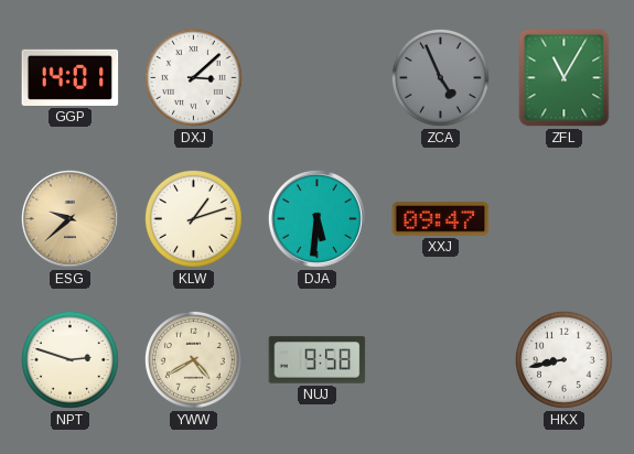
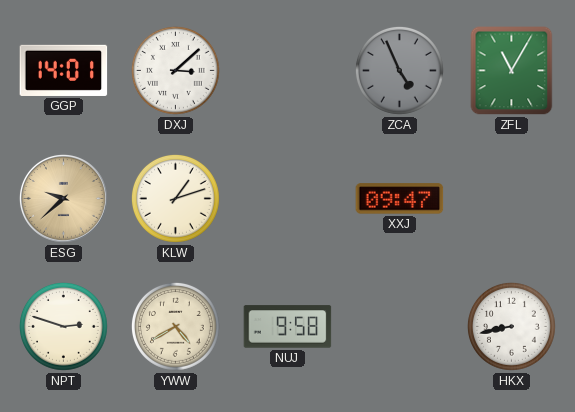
DJA: 5:31 -> none
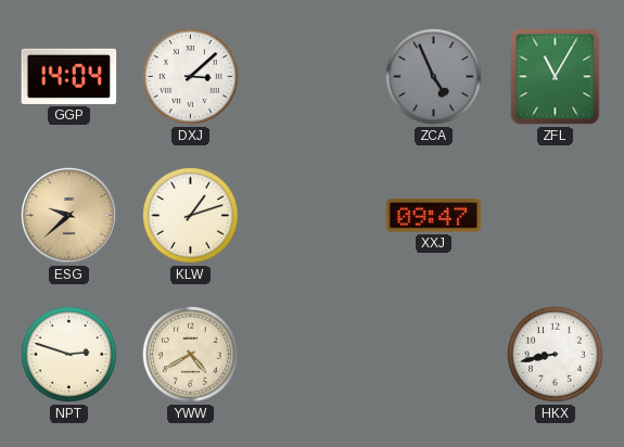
GGP: 14:01 -> 14:04
NUJ: 9:58 -> none
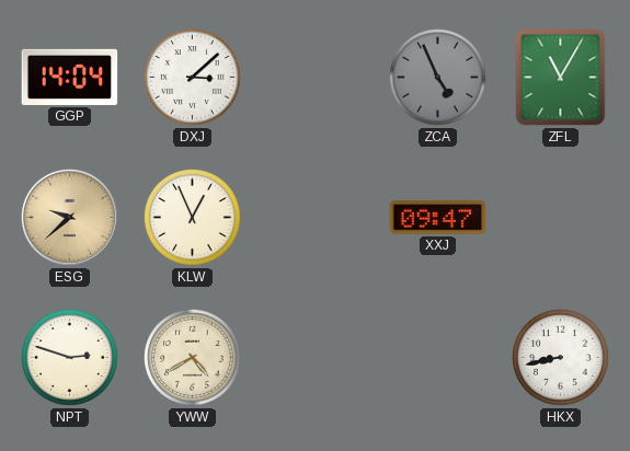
KLW: 1:12 -> 12:56
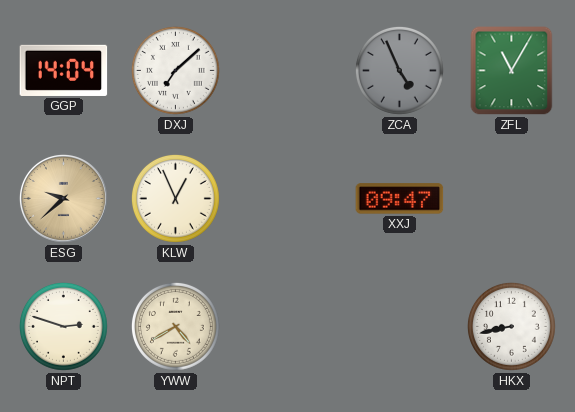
DXJ: 3:08 -> 7:08
